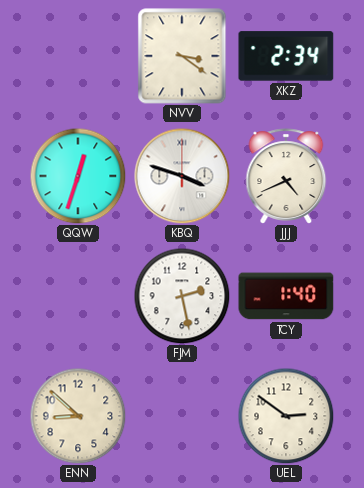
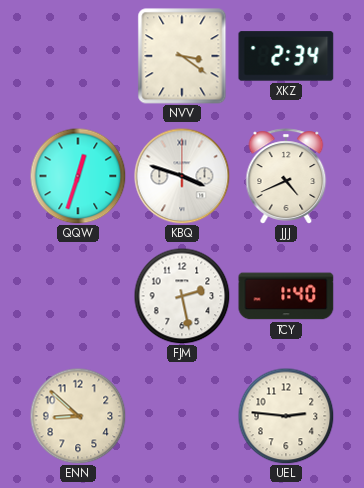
UEL: 2:51 -> 2:46
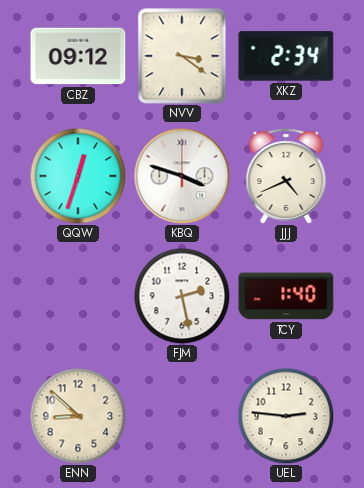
CBZ: none -> 09:12
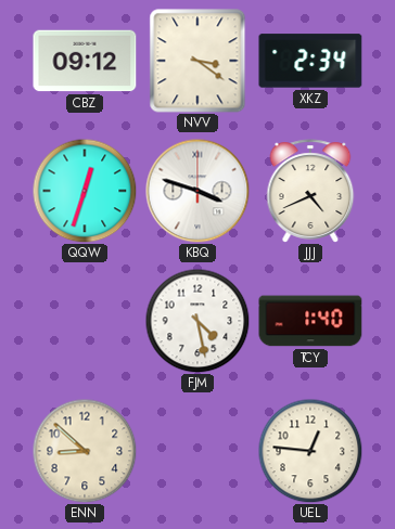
FJM: 2:28 -> 4:28
UEL: 2:46 -> 12:46
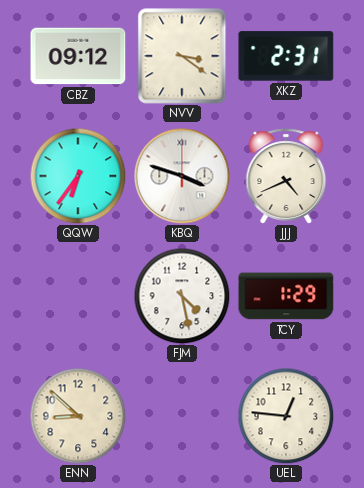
XKZ: 2:34 -> 2:31
QQW: 12:33 -> 6:36
TCY: 1:40 -> 1:29
